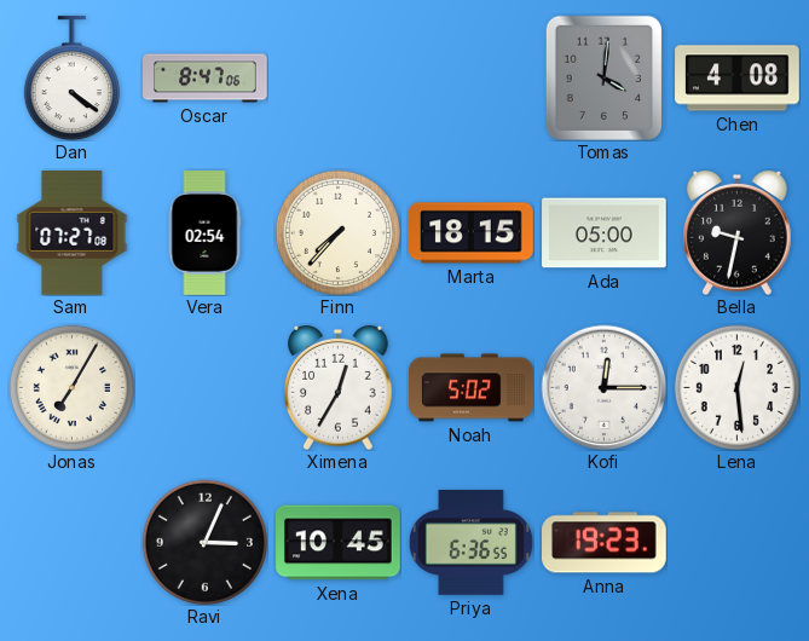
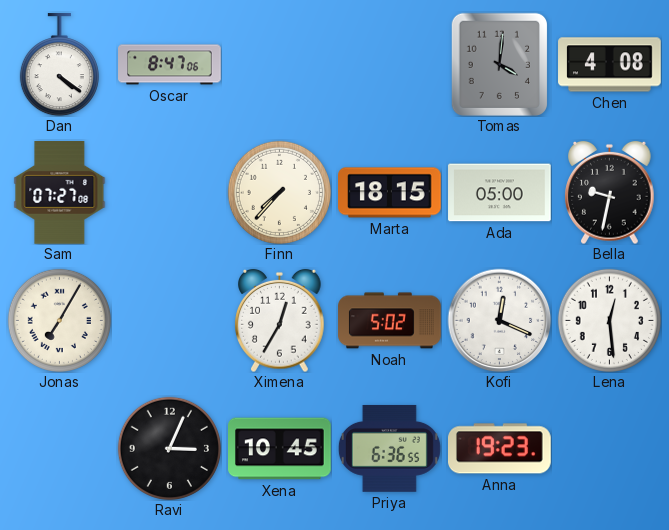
Vera: 02:54 -> none
Kofi: 12:15 -> 12:19
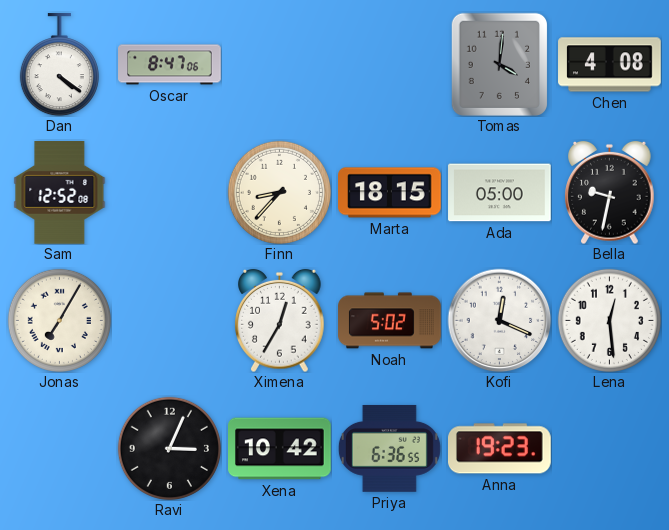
Sam: 07:27 -> 12:52
Finn: 7:37 -> 8:37
Xena: 10:45 -> 10:42
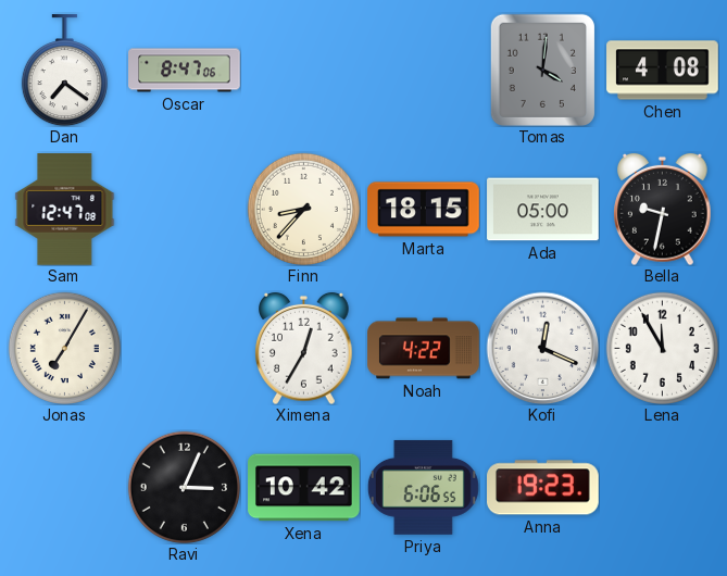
Dan: 4:21 -> 7:21
Sam: 12:52 -> 12:47
Noah: 5:02 -> 4:22
Lena: 12:29 -> 11:55
Priya: 6:36 -> 6:06
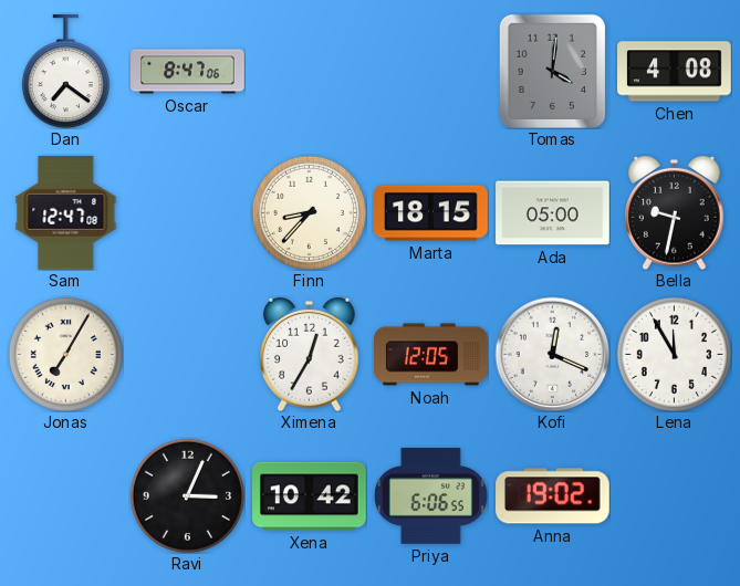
Noah: 4:22 -> 12:05
Anna: 19:23 -> 19:02
